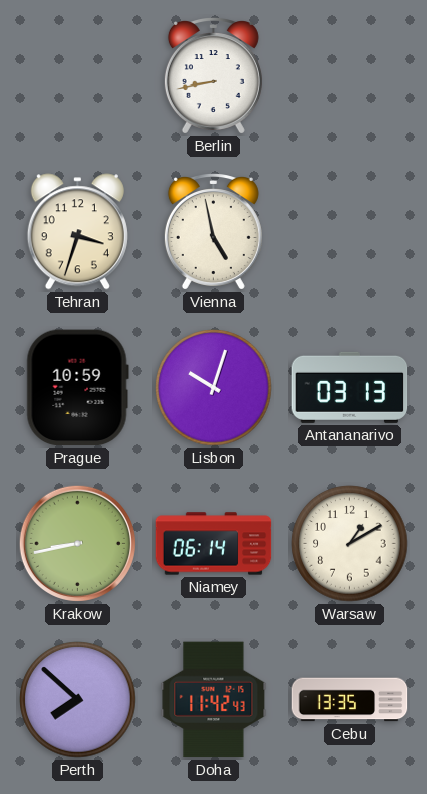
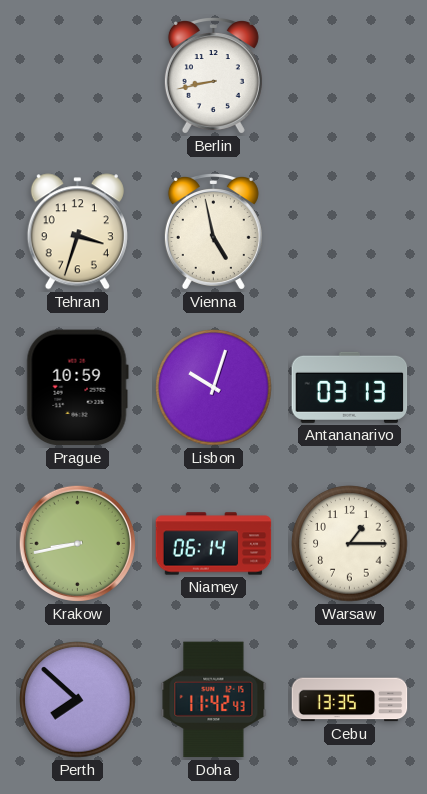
Warsaw: 1:10 -> 1:15
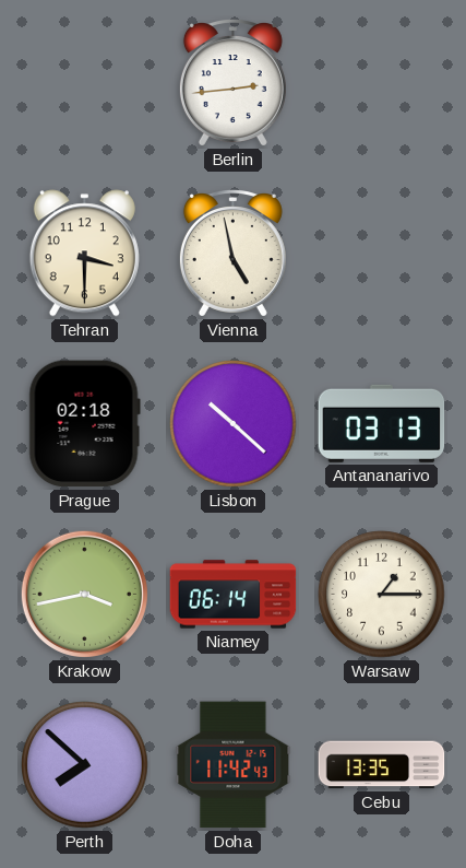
Berlin: 8:43 -> 2:44
Tehran: 3:33 -> 3:30
Prague: 10:59 -> 02:18
Lisbon: 10:03 -> 10:22
Krakow: 8:43 -> 3:43
